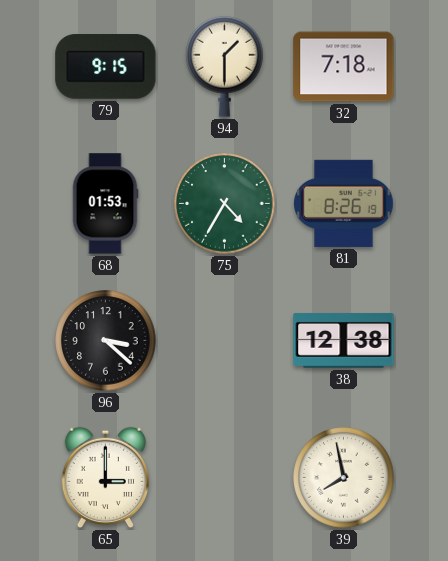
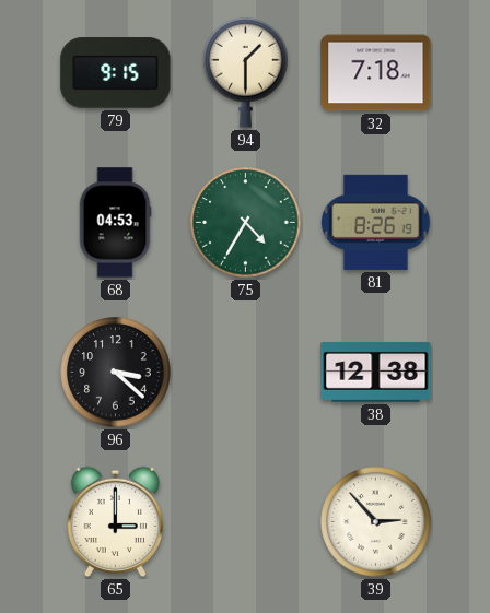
68: 01:53 -> 04:53
39: 7:58 -> 2:53
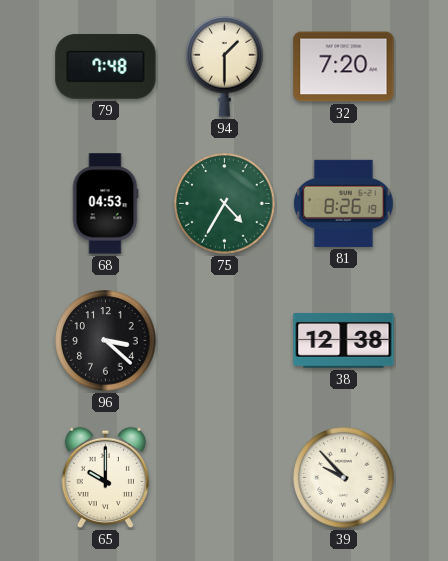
79: 9:15 -> 7:48
32: 7:18 -> 7:20
65: 3:00 -> 10:00
39: 2:53 -> 9:53
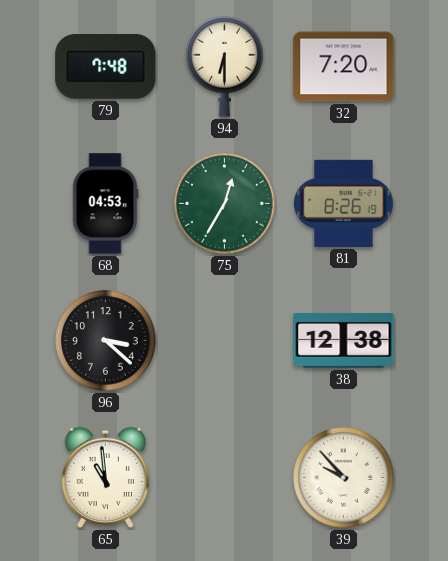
94: 1:30 -> 6:30
75: 4:35 -> 12:35
65: 10:00 -> 10:59
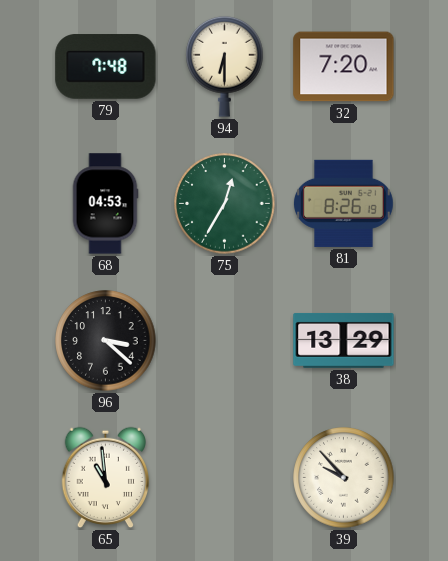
38: 12:38 -> 13:29
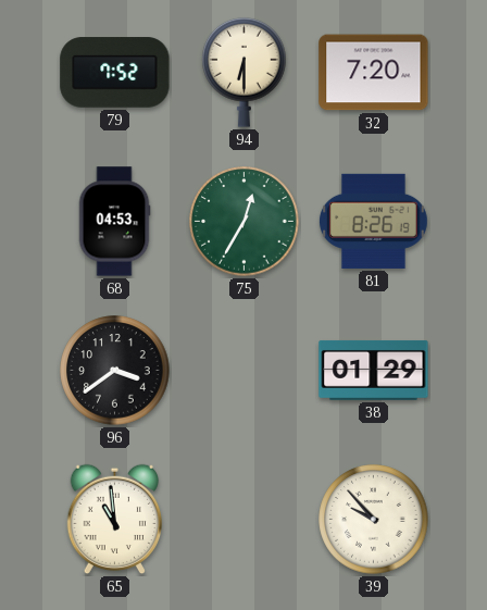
79: 7:48 -> 7:52
96: 3:22 -> 3:39
38: 13:29 -> 01:29
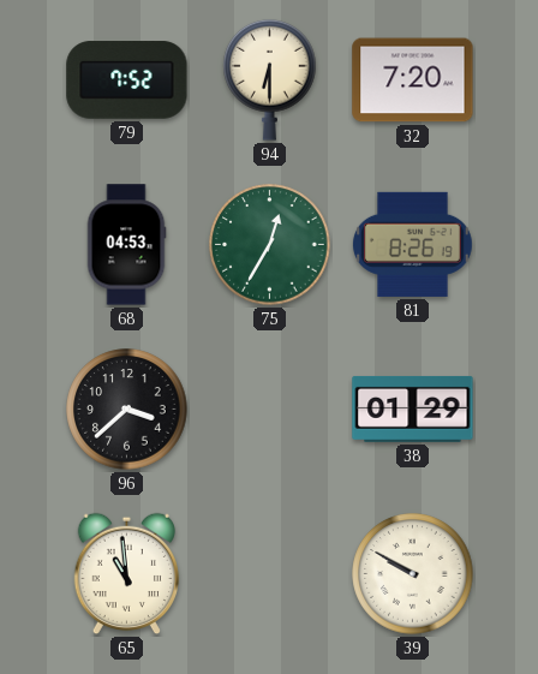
96: 3:39 -> 3:38
39: 9:53 -> 9:50
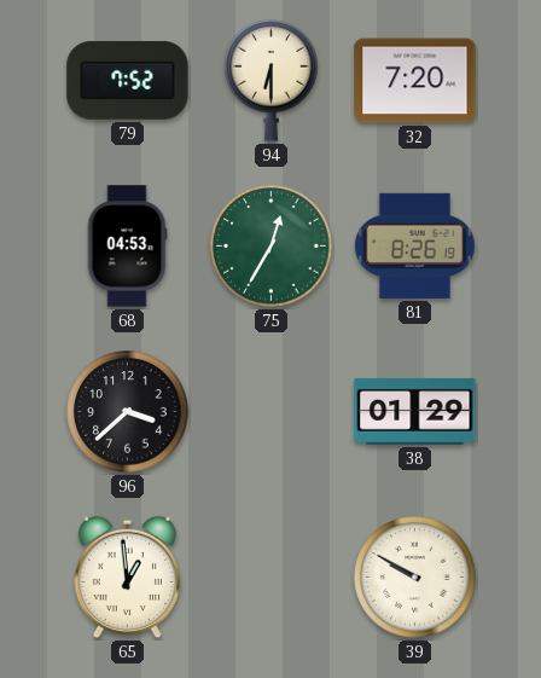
65: 10:59 -> 12:59
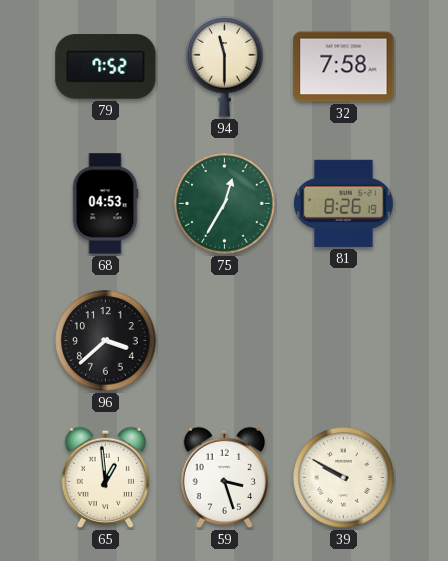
94: 6:30 -> 11:30
32: 7:20 -> 7:58
38: 01:29 -> none
59: none -> 3:27
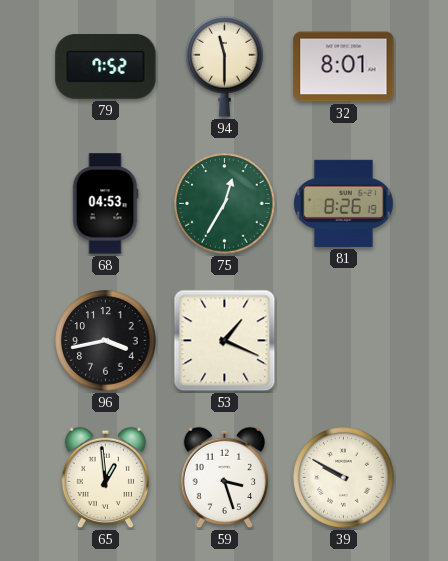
32: 7:58 -> 8:01
96: 3:38 -> 3:43
53: none -> 1:19
